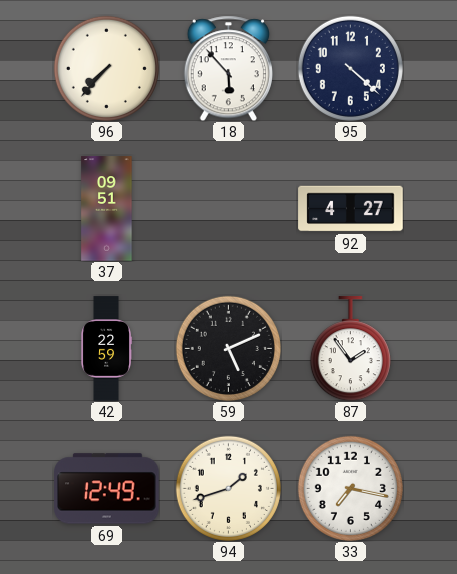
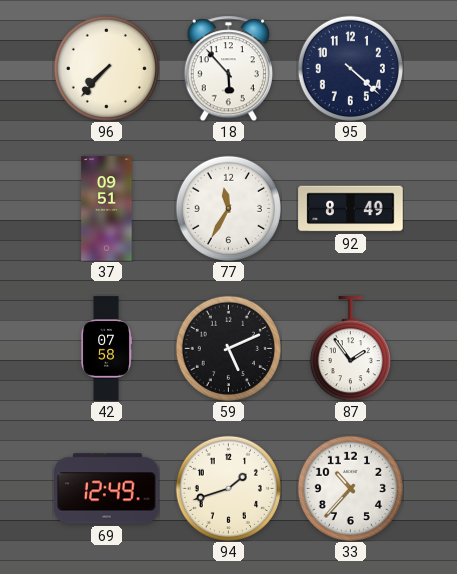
77: none -> 11:35
92: 4:27 -> 8:49
42: 22:59 -> 07:58
33: 7:17 -> 10:37
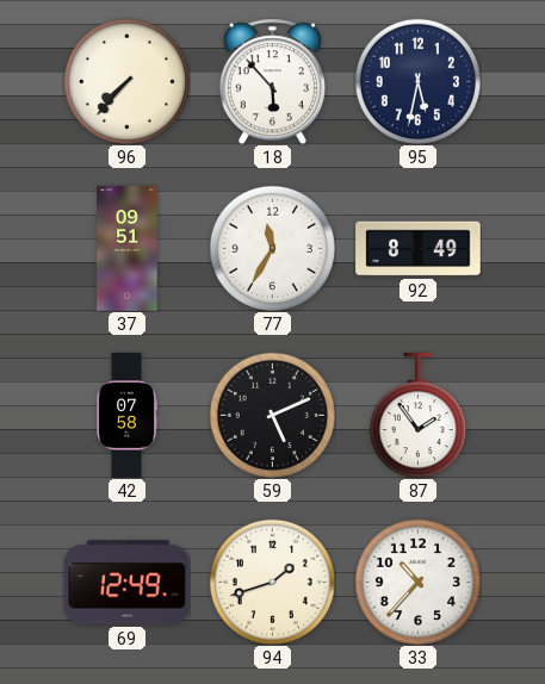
95: 4:22 -> 5:32
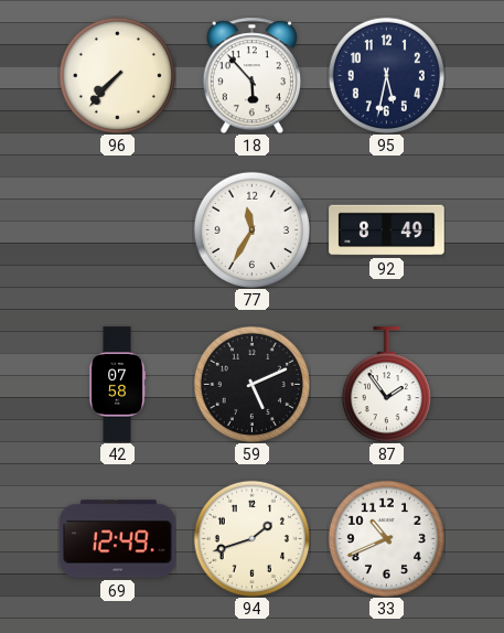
37: 09:51 -> none
33: 10:37 -> 10:41
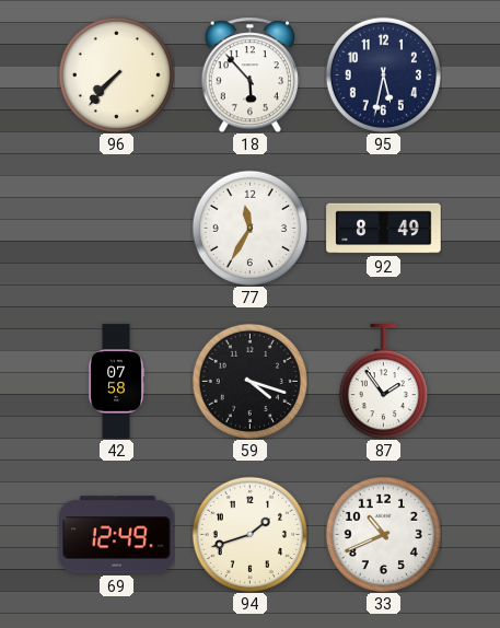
59: 5:11 -> 4:18
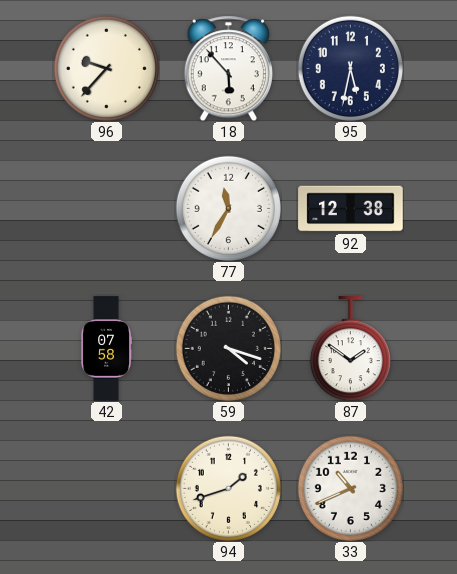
96: 7:37 -> 9:37
92: 8:49 -> 12:38
87: 1:54 -> 1:51
69: 12:49 -> none
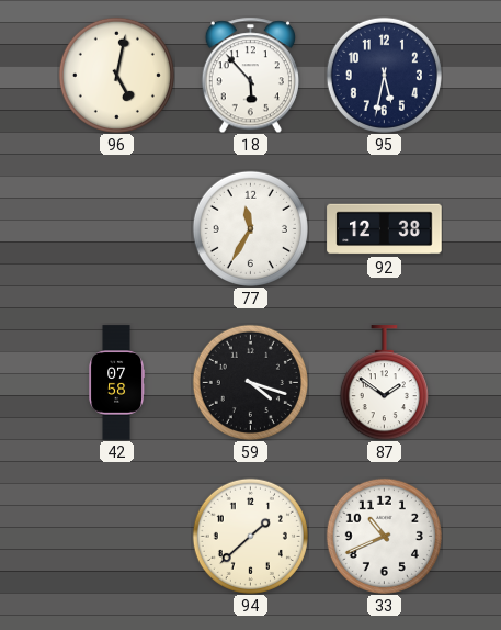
96: 9:37 -> 5:02
94: 1:42 -> 1:38
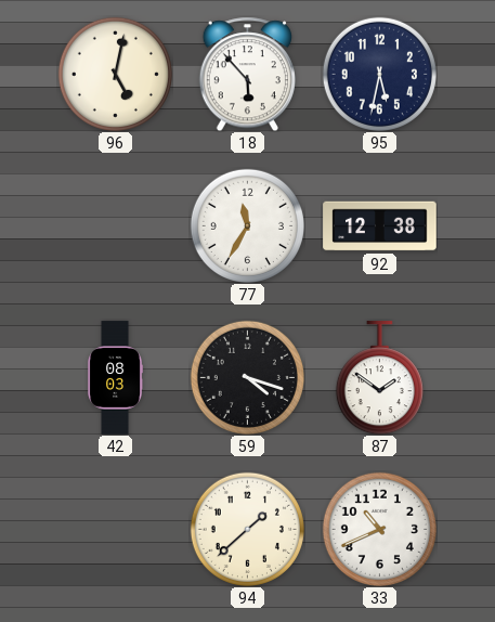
42: 07:58 -> 08:03
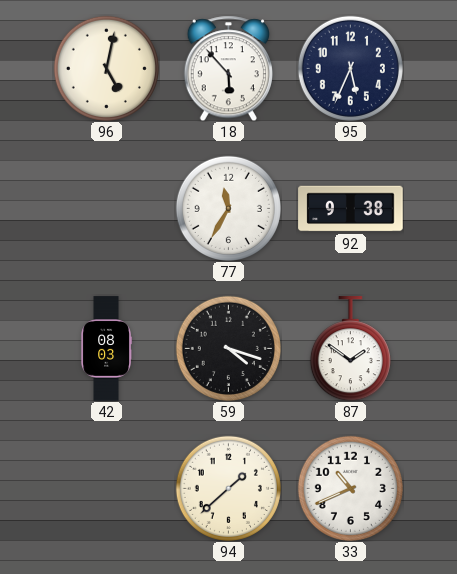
95: 5:32 -> 5:34
92: 12:38 -> 9:38
